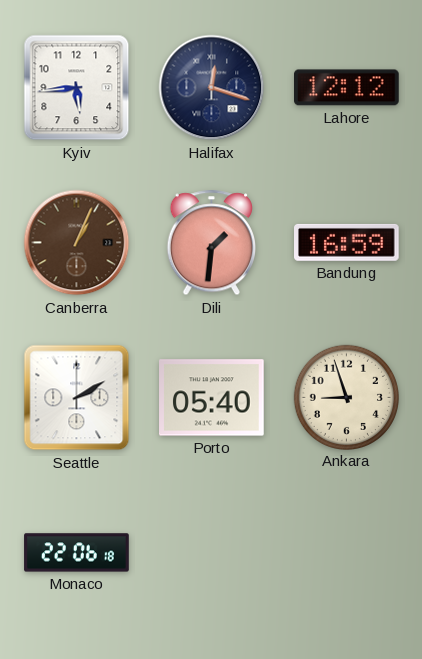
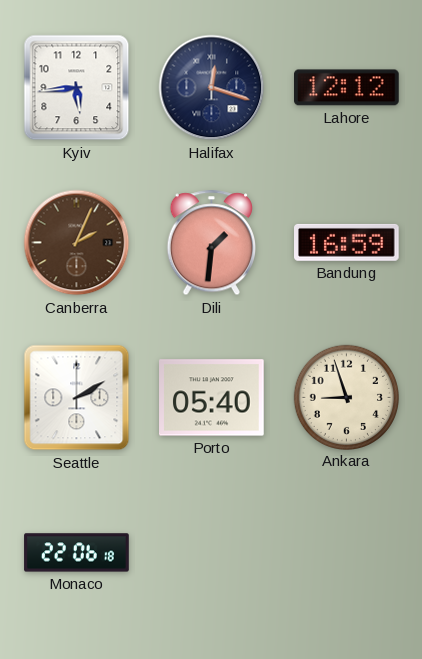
Canberra: 1:04 -> 2:04
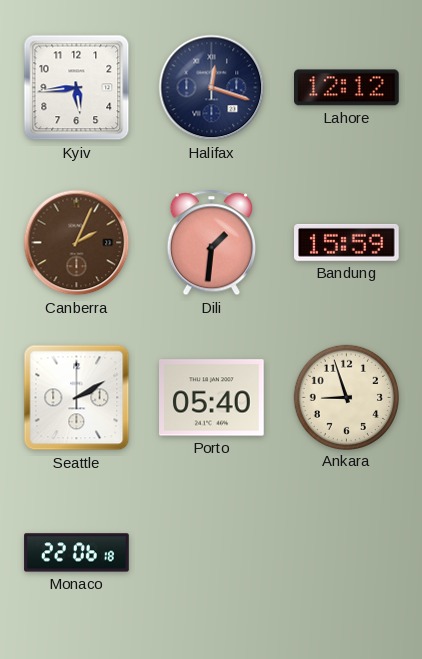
Bandung: 16:59 -> 15:59
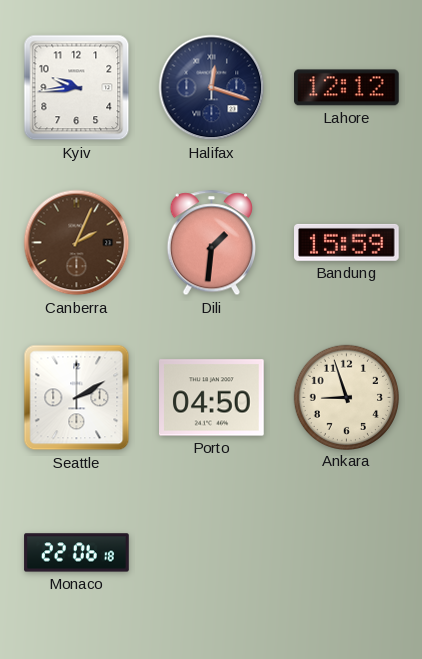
Kyiv: 5:44 -> 9:44
Porto: 05:40 -> 04:50
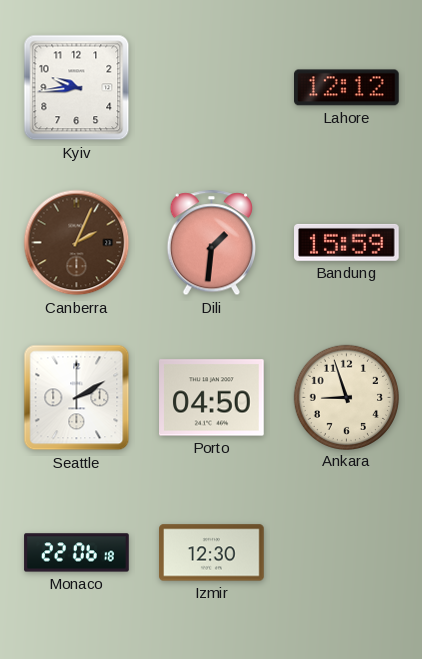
Halifax: 12:18 -> none
Izmir: none -> 12:30
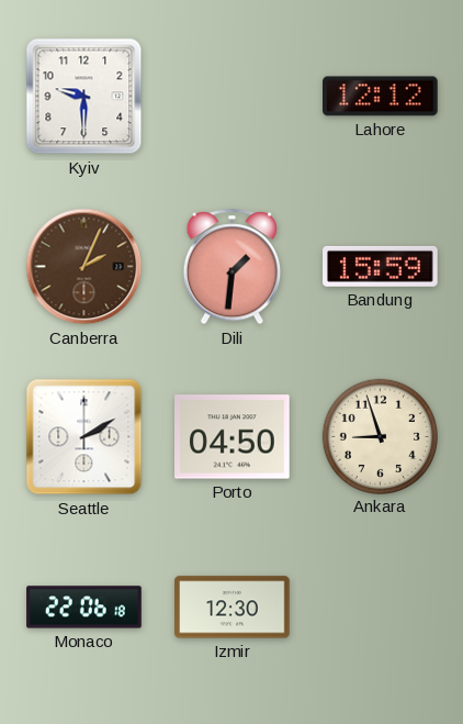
Kyiv: 9:44 -> 9:30
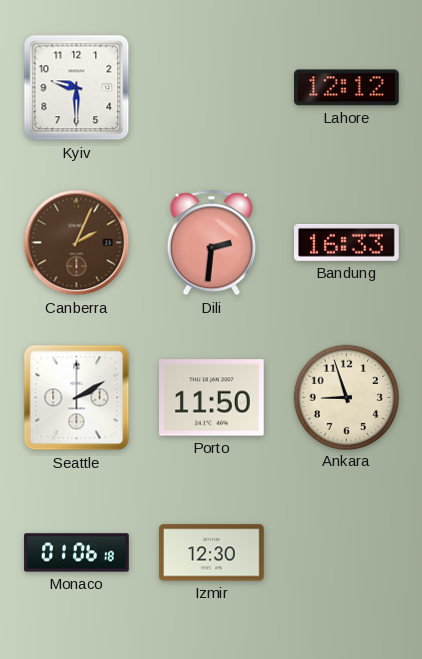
Dili: 1:31 -> 2:31
Bandung: 15:59 -> 16:33
Porto: 04:50 -> 11:50
Monaco: 22:06 -> 01:06
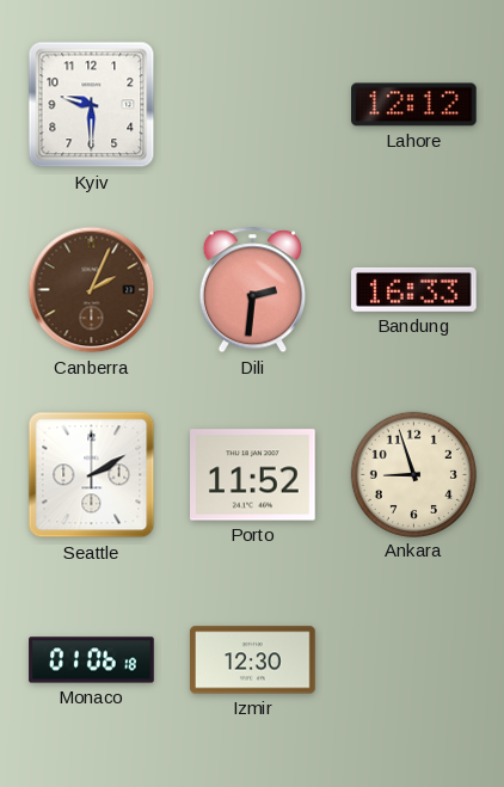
Porto: 11:50 -> 11:52
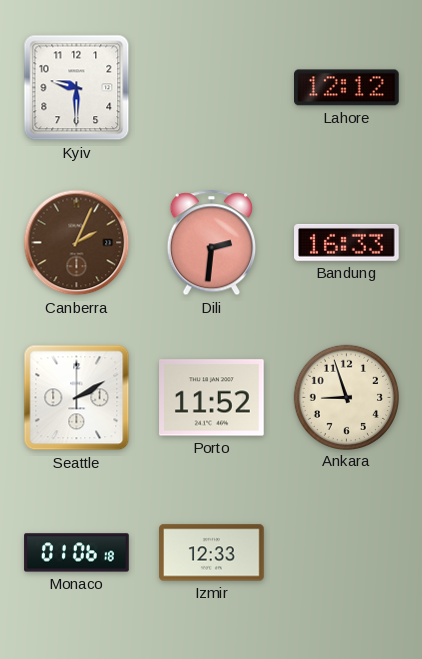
Izmir: 12:30 -> 12:33
